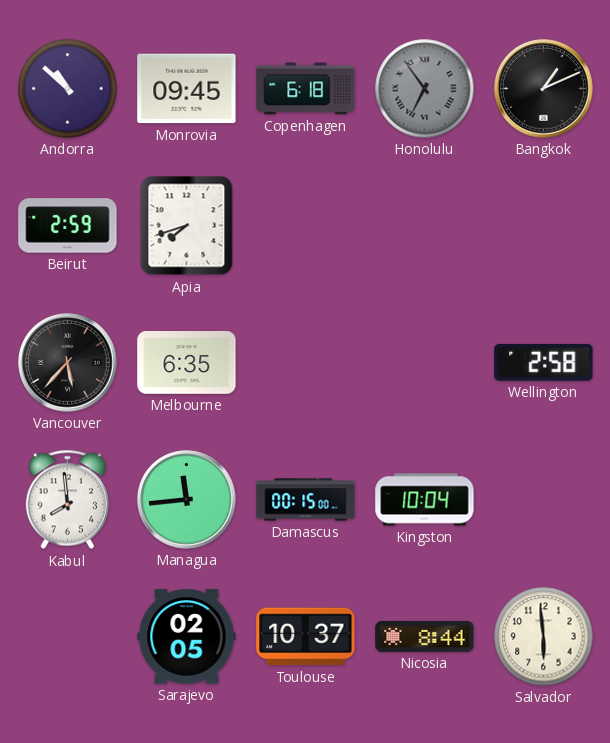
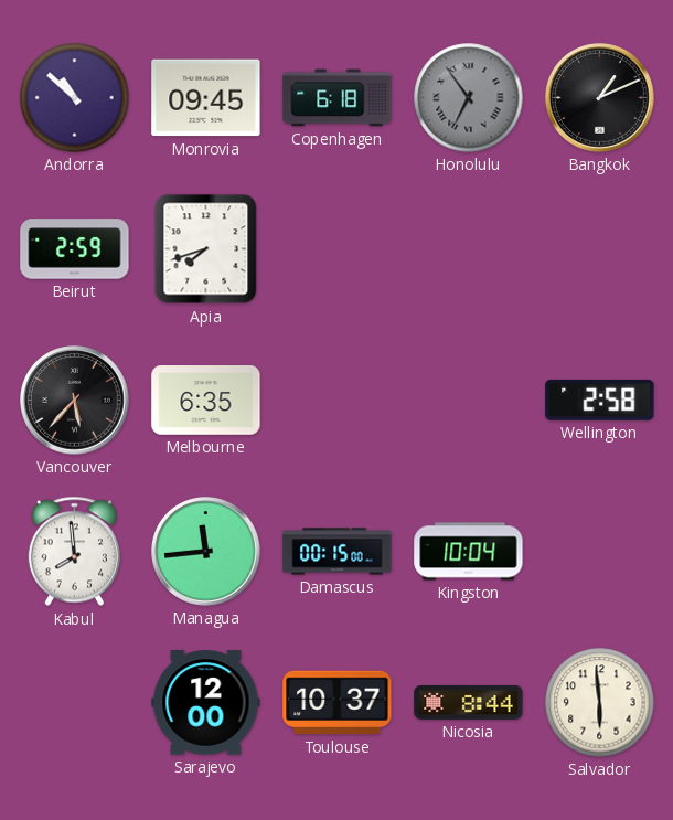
Sarajevo: 02:05 -> 12:00
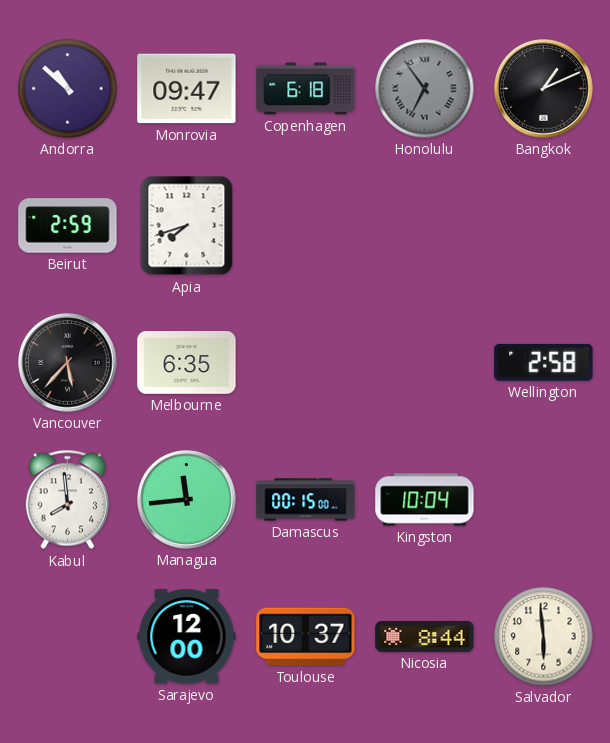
Monrovia: 09:45 -> 09:47
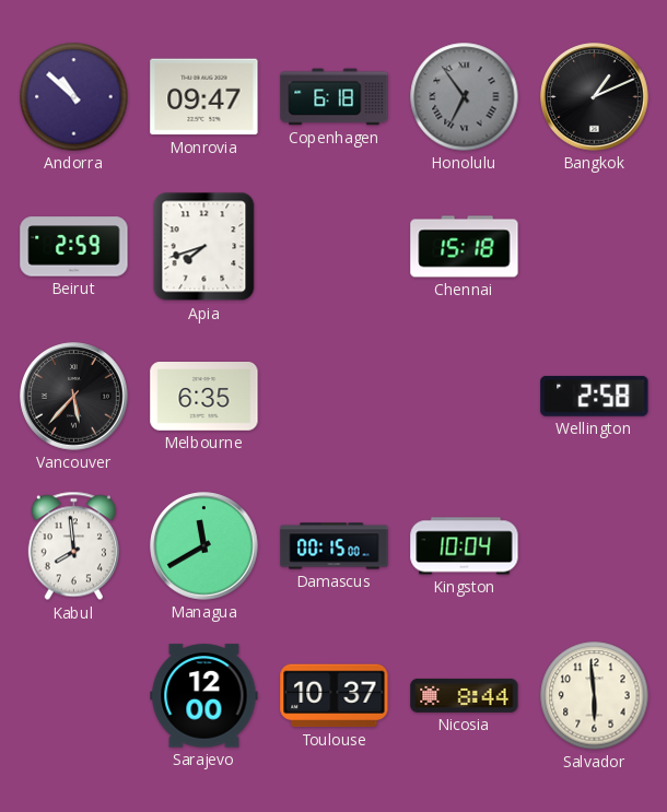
Chennai: none -> 15:18
Managua: 11:44 -> 11:40
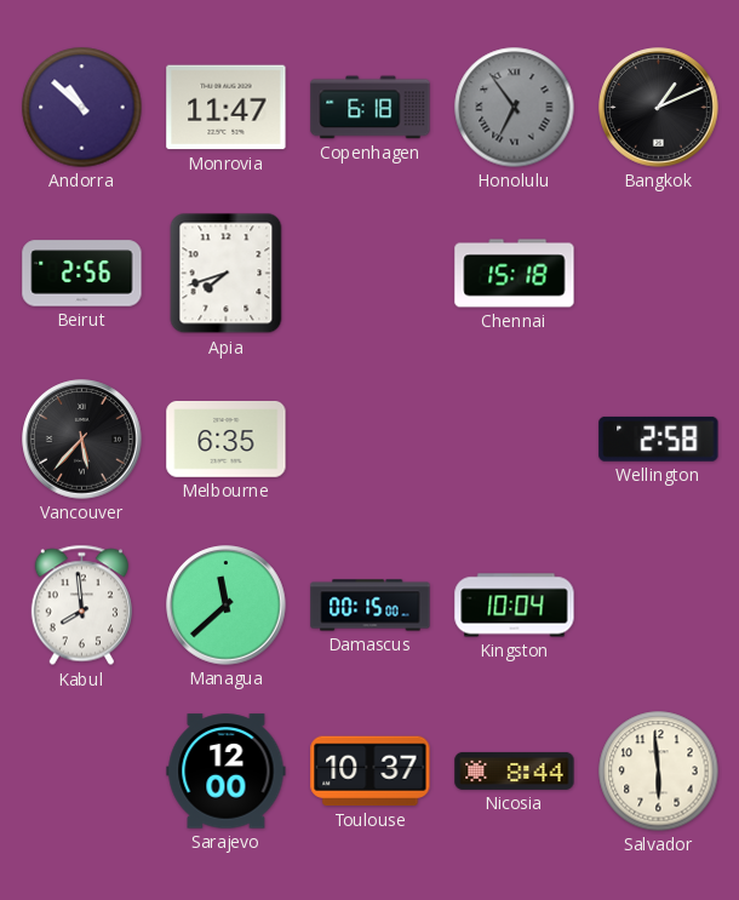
Monrovia: 09:47 -> 11:47
Beirut: 2:59 -> 2:56
Managua: 11:40 -> 11:38
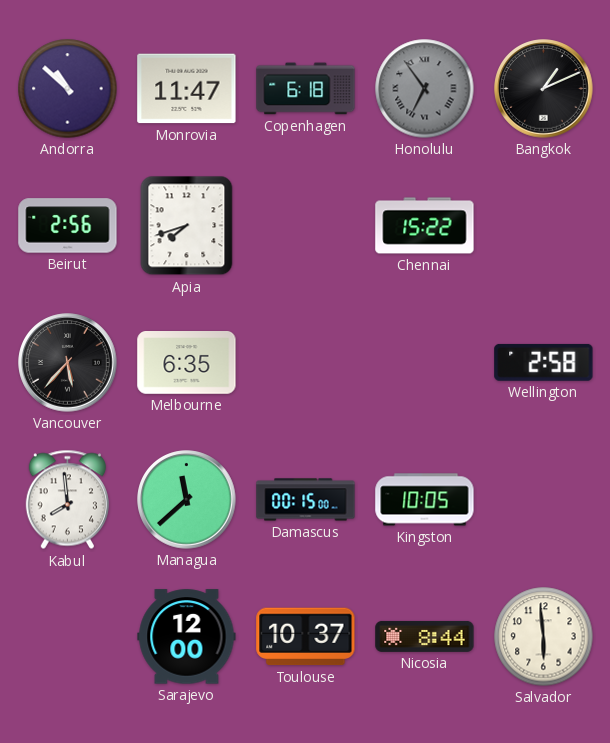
Chennai: 15:18 -> 15:22
Kingston: 10:04 -> 10:05
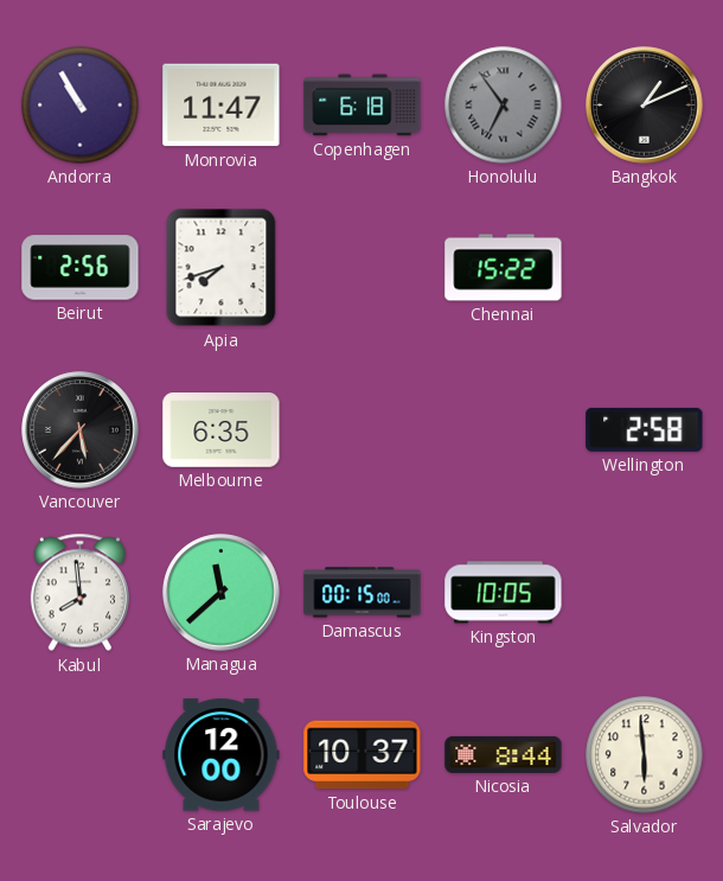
Andorra: 10:52 -> 10:55
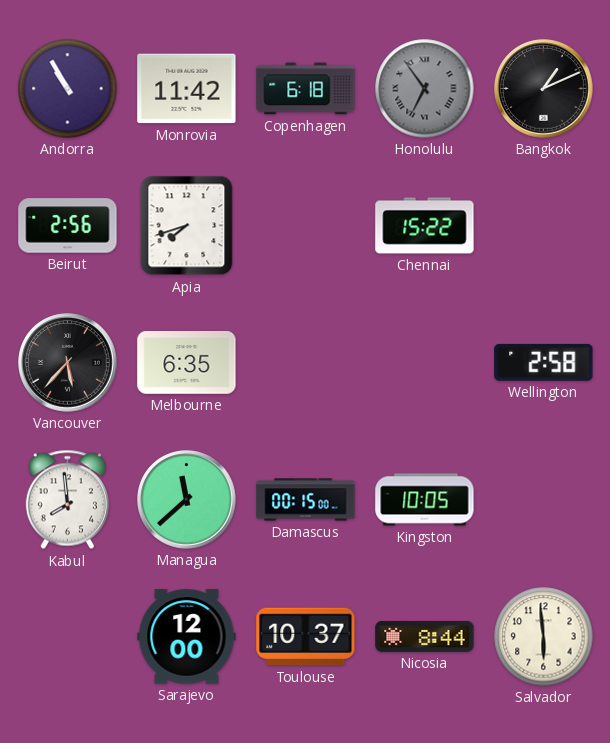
Monrovia: 11:47 -> 11:42
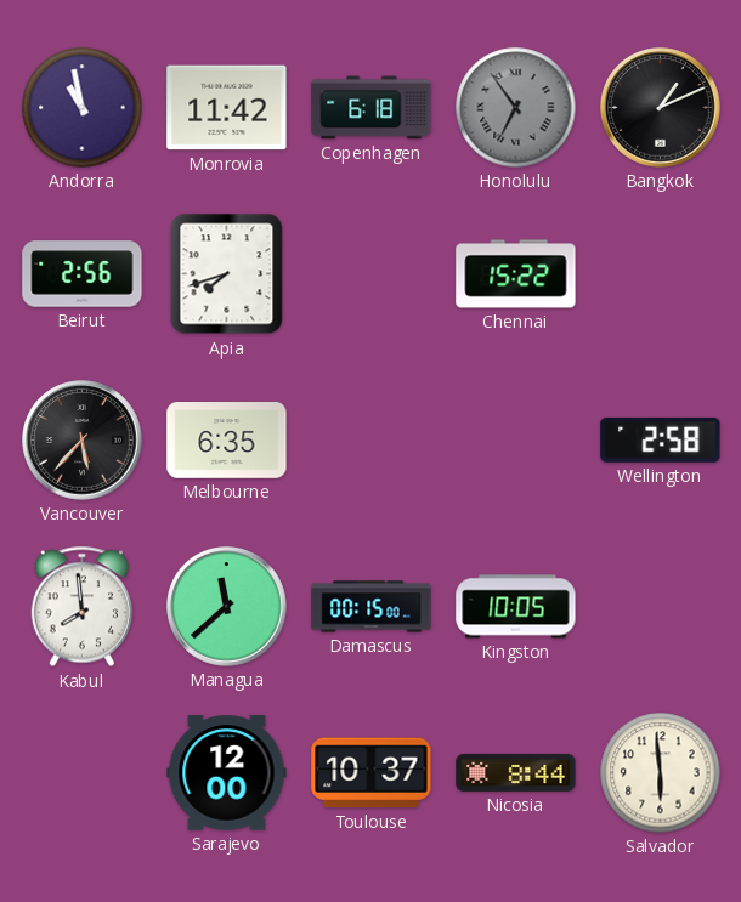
Andorra: 10:55 -> 10:58
